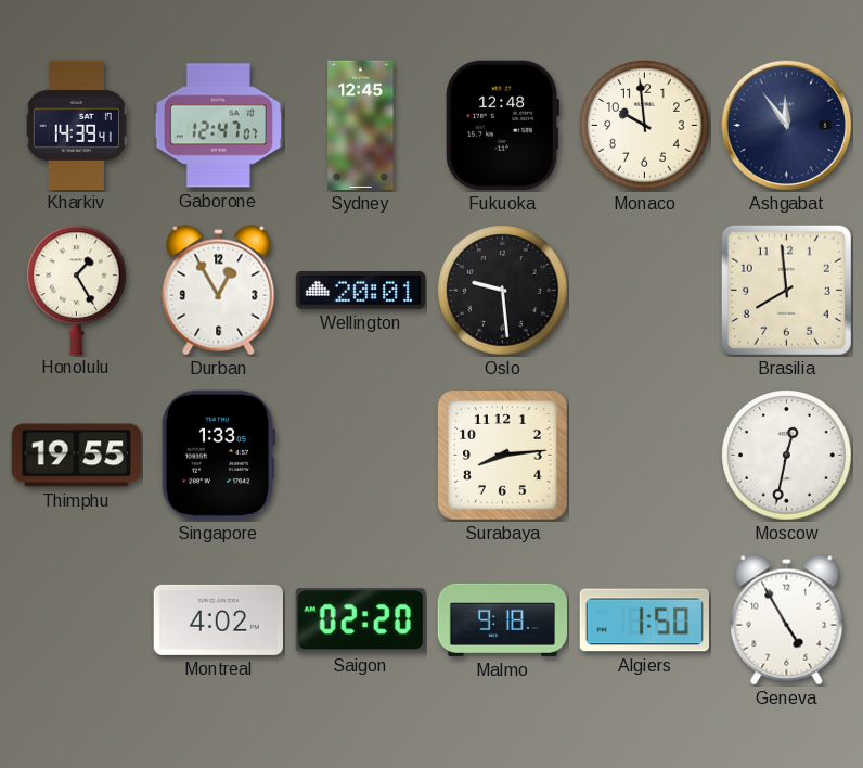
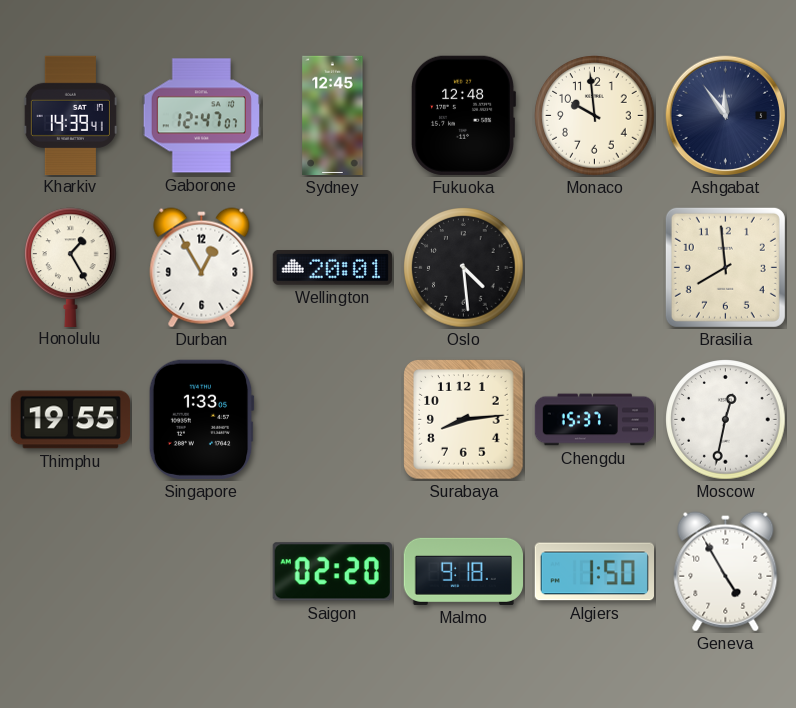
Oslo: 9:29 -> 4:29
Chengdu: none -> 15:37
Montreal: 4:02 -> none
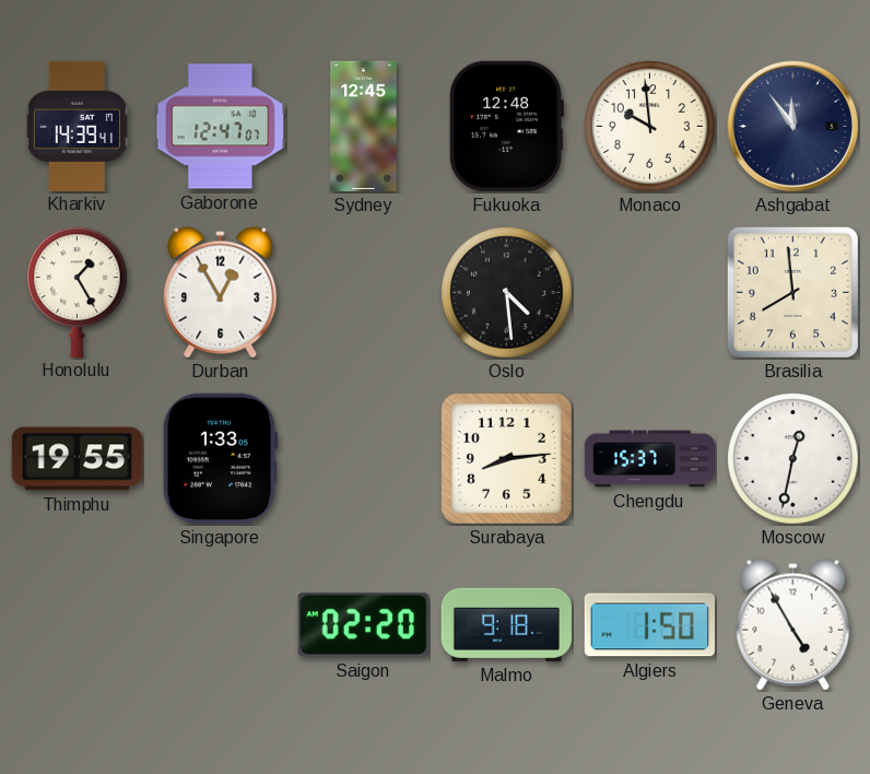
Wellington: 20:01 -> none
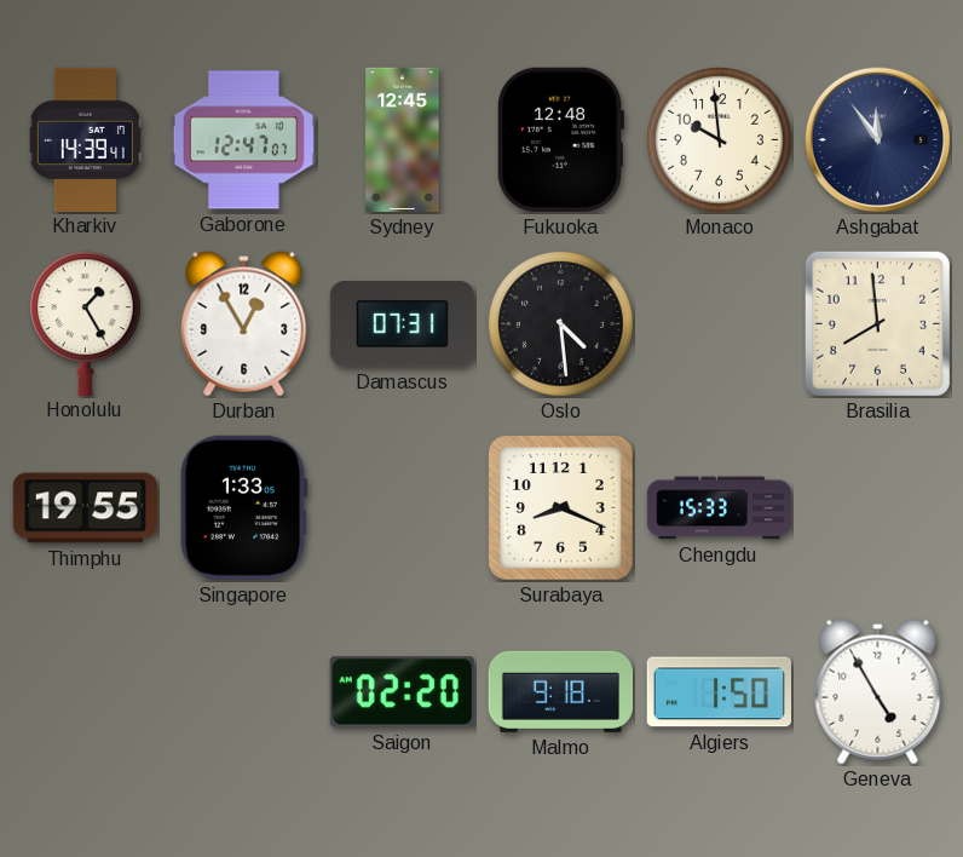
Damascus: none -> 07:31
Surabaya: 8:14 -> 8:19
Chengdu: 15:37 -> 15:33
Moscow: 12:32 -> none
